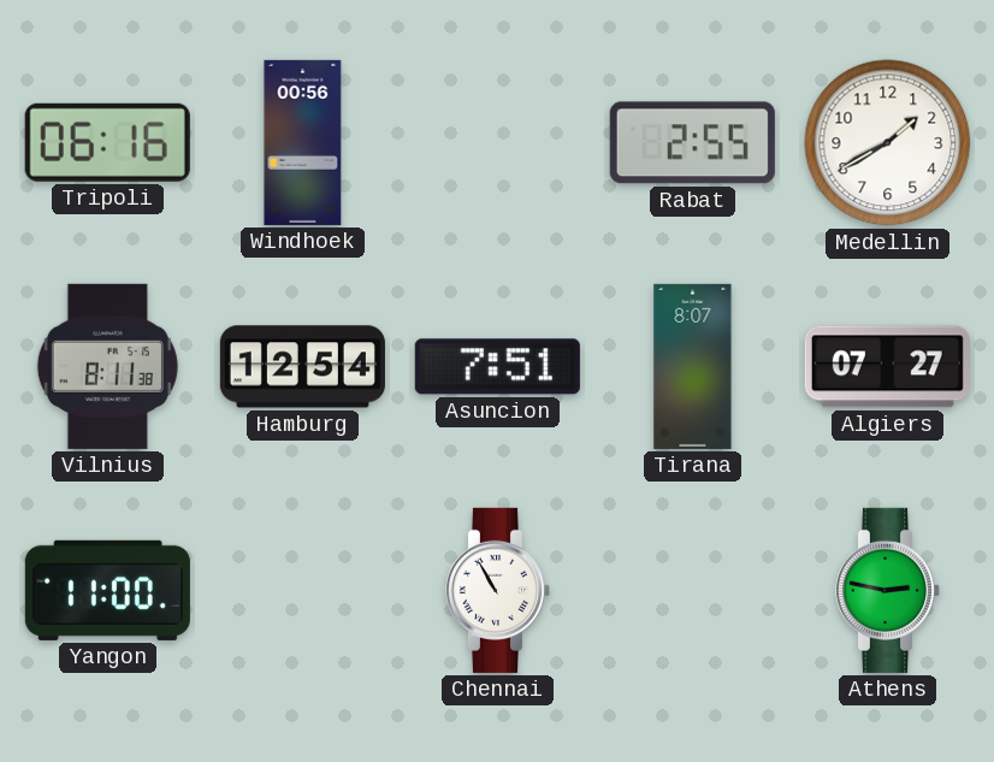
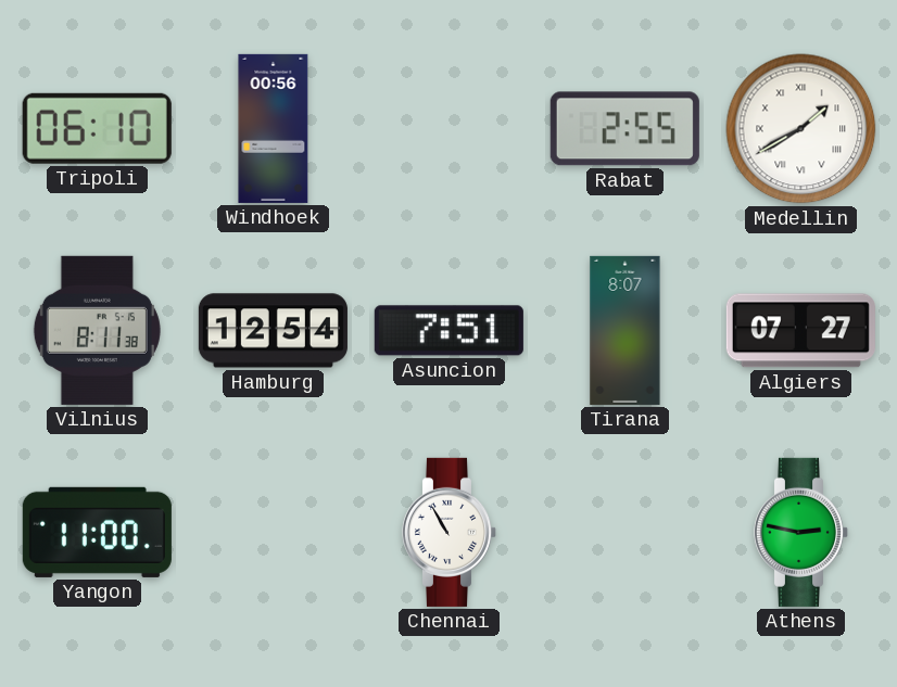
Tripoli: 06:16 -> 06:10
Medellin numerals: Arabic -> Roman
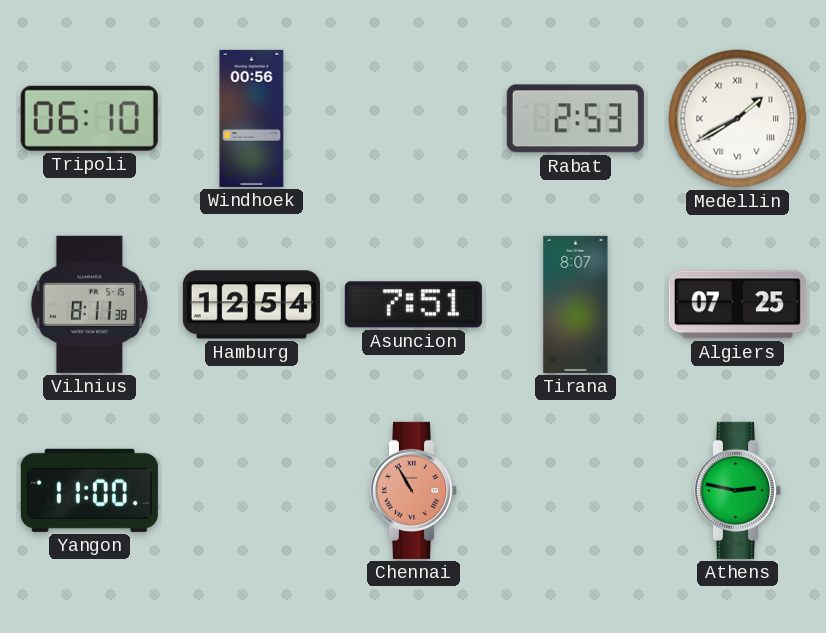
Rabat: 2:55 -> 2:53
Algiers: 07:27 -> 07:25
Chennai dial: white -> salmon
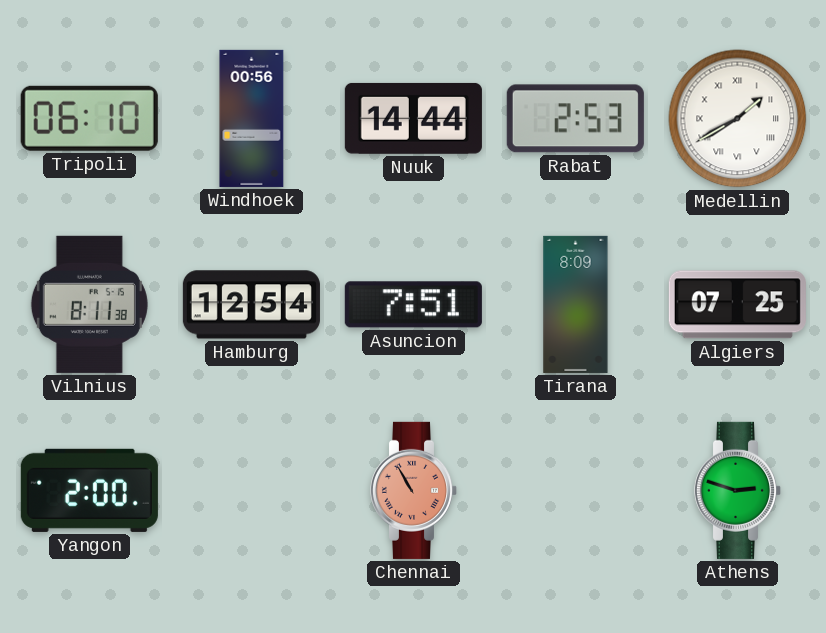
Nuuk: none -> 14:44
Tirana: 8:07 -> 8:09
Yangon: 11:00 -> 2:00
Athens: 2:47 -> 2:48
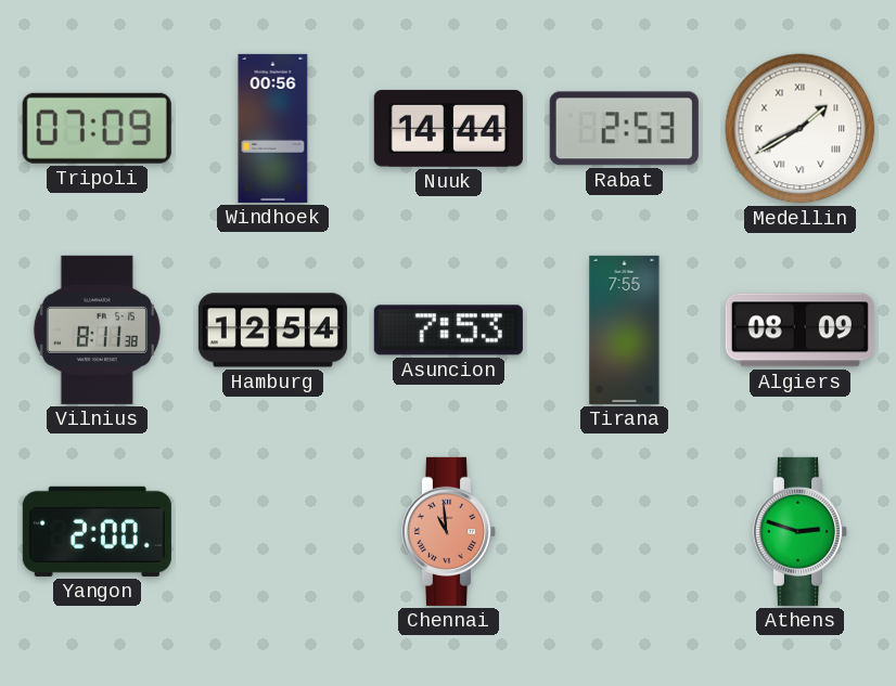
Tripoli: 06:10 -> 07:09
Asuncion: 7:51 -> 7:53
Tirana: 8:09 -> 7:55
Algiers: 07:25 -> 08:09
Chennai: 10:55 -> 10:59
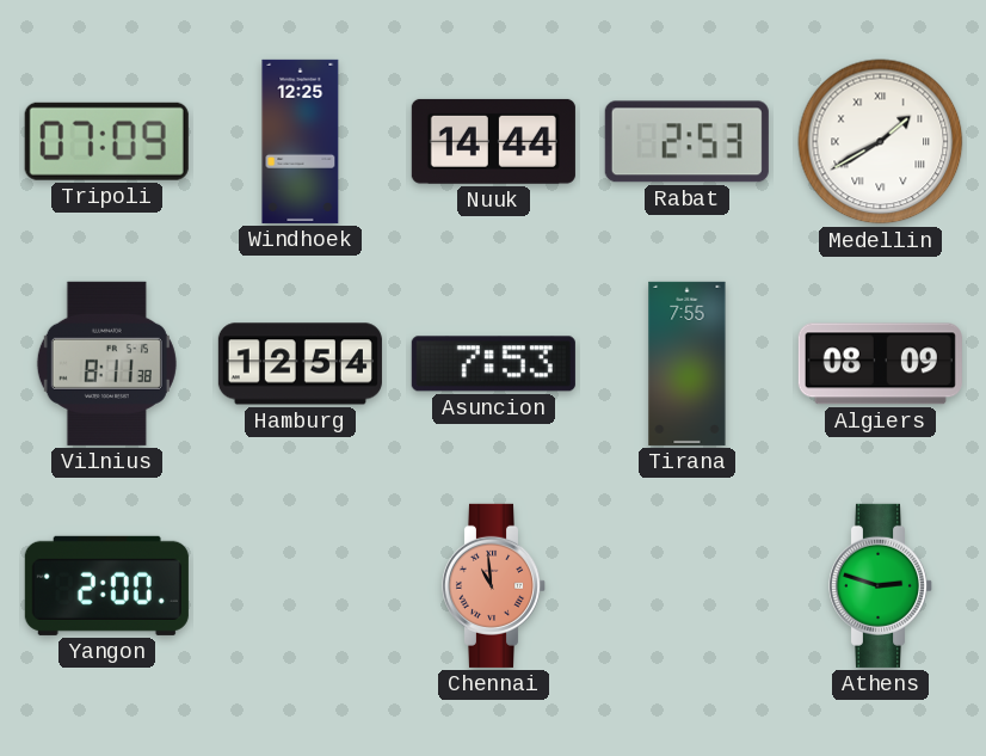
Windhoek: 00:56 -> 12:25
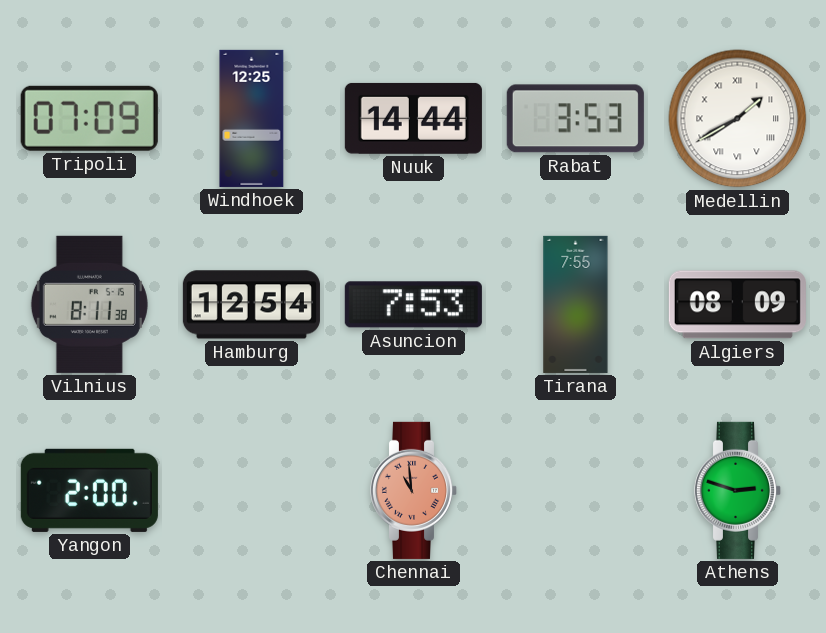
Rabat: 2:53 -> 3:53
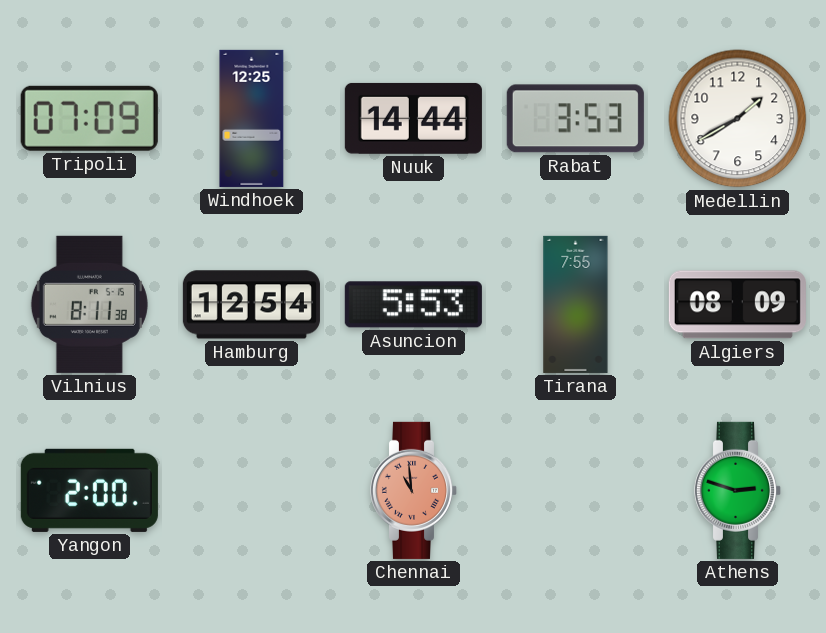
Medellin numerals: Roman -> Arabic
Asuncion: 7:53 -> 5:53
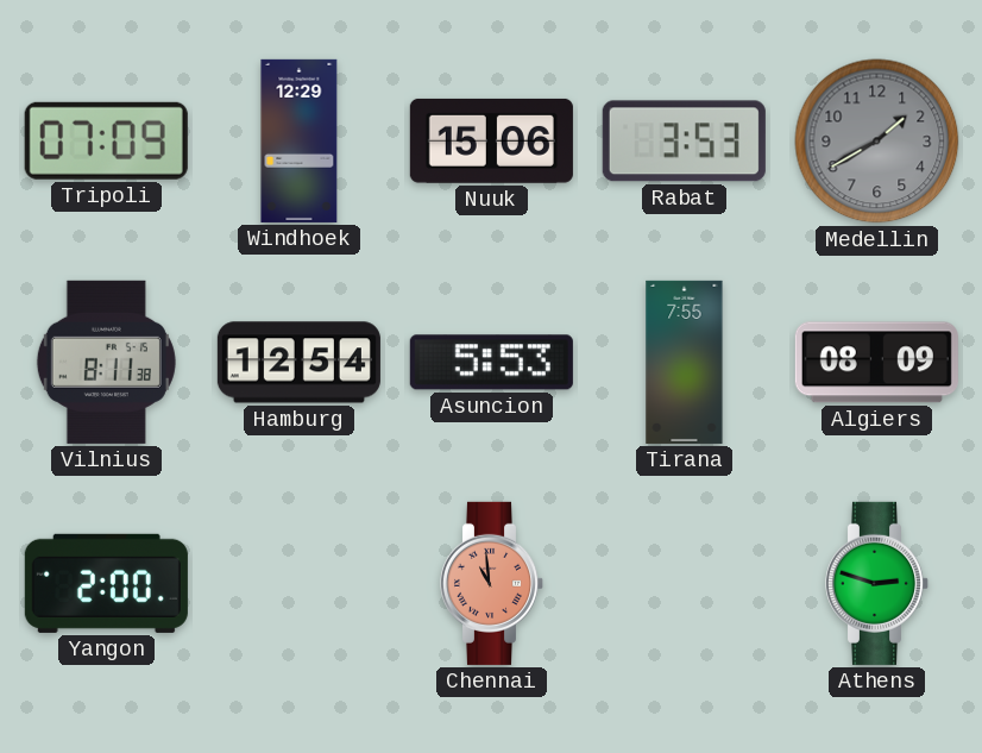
Windhoek: 12:25 -> 12:29
Nuuk: 14:44 -> 15:06
Medellin dial: white -> grey
